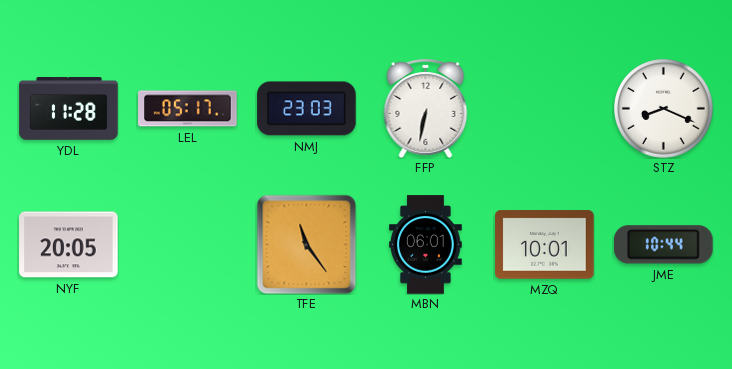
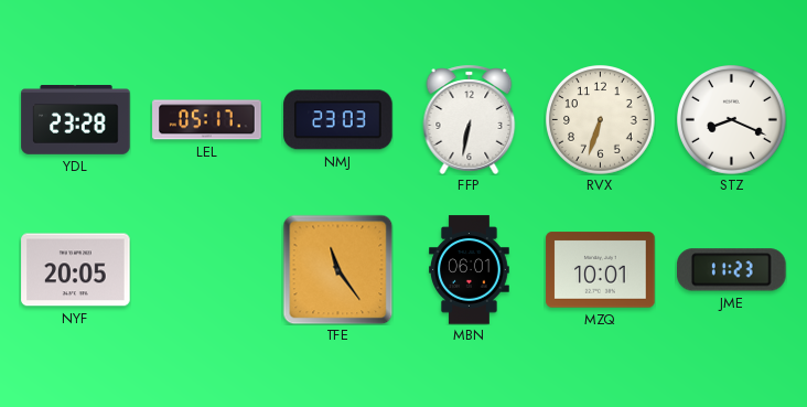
YDL: 11:28 -> 23:28
RVX: none -> 6:33
JME: 10:44 -> 11:23
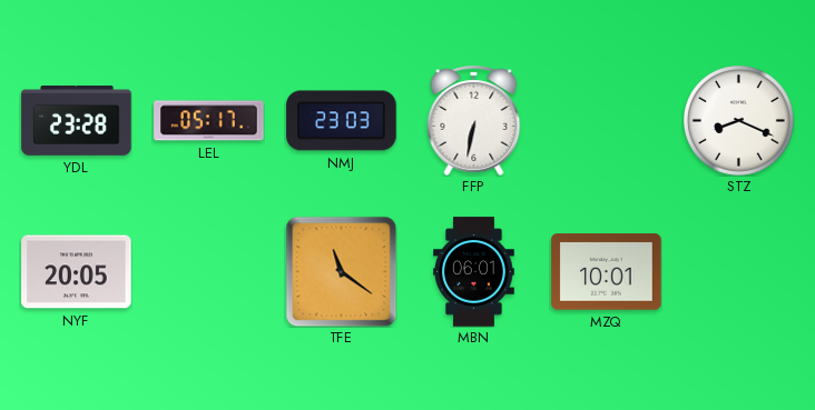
RVX: 6:33 -> none
TFE: 11:24 -> 11:21
JME: 11:23 -> none
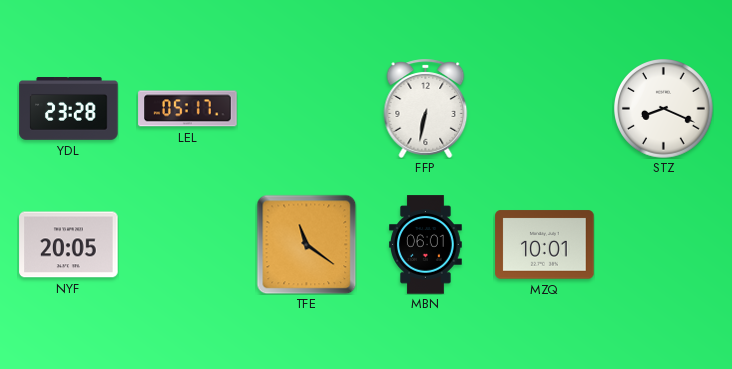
NMJ: 23:03 -> none
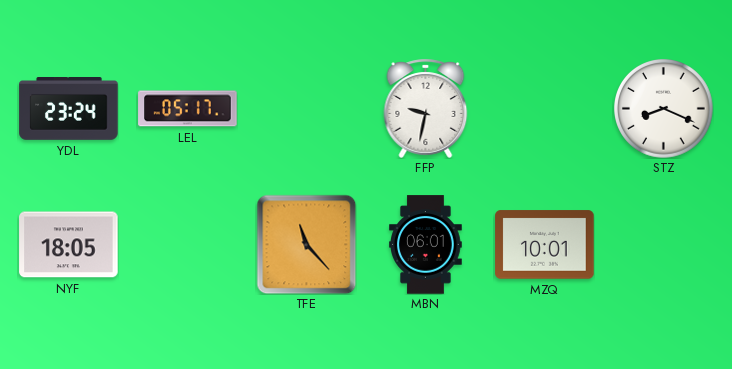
YDL: 23:28 -> 23:24
FFP: 6:32 -> 9:32
NYF: 20:05 -> 18:05
TFE: 11:21 -> 11:23
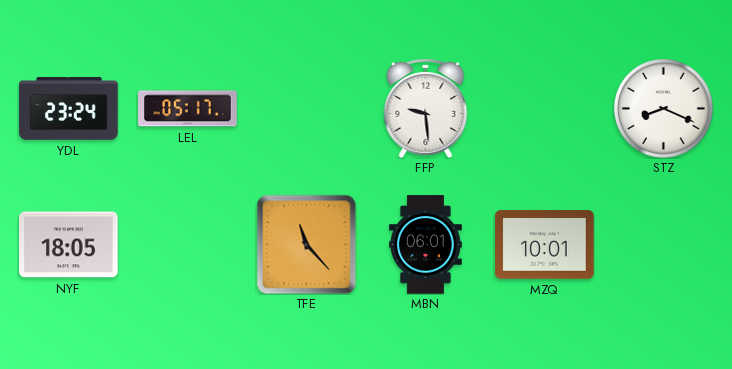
FFP: 9:32 -> 9:29
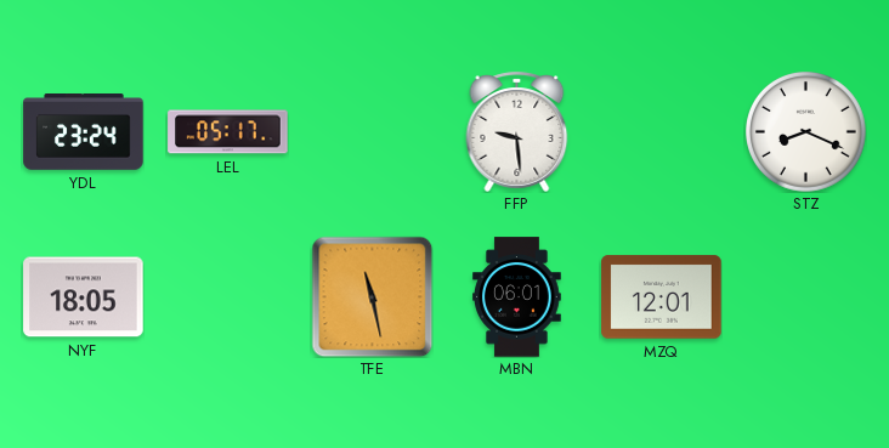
TFE: 11:23 -> 11:28
MZQ: 10:01 -> 12:01
